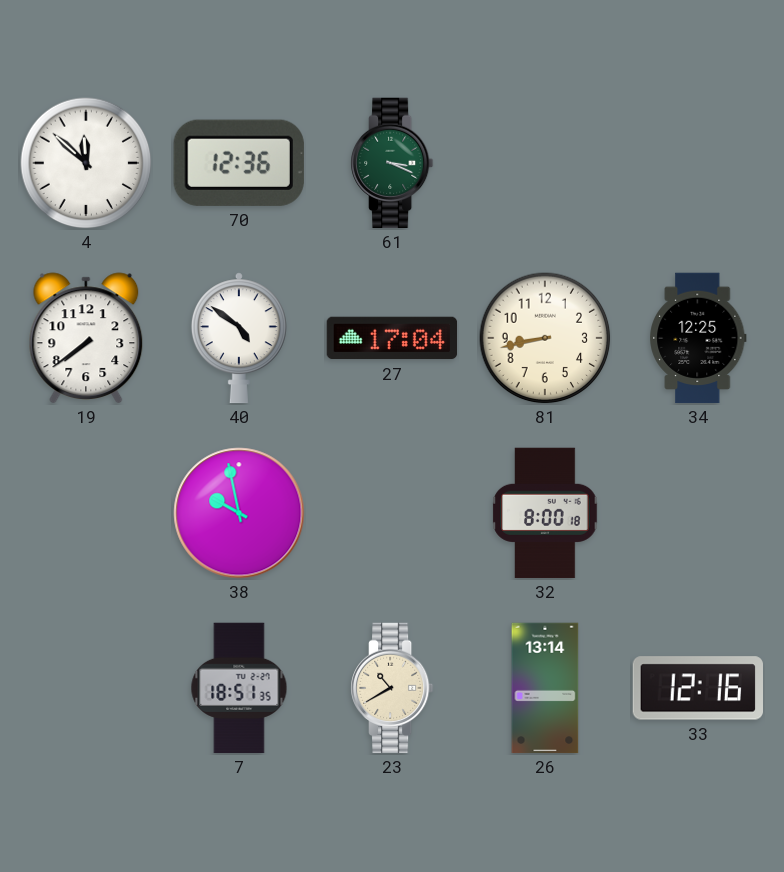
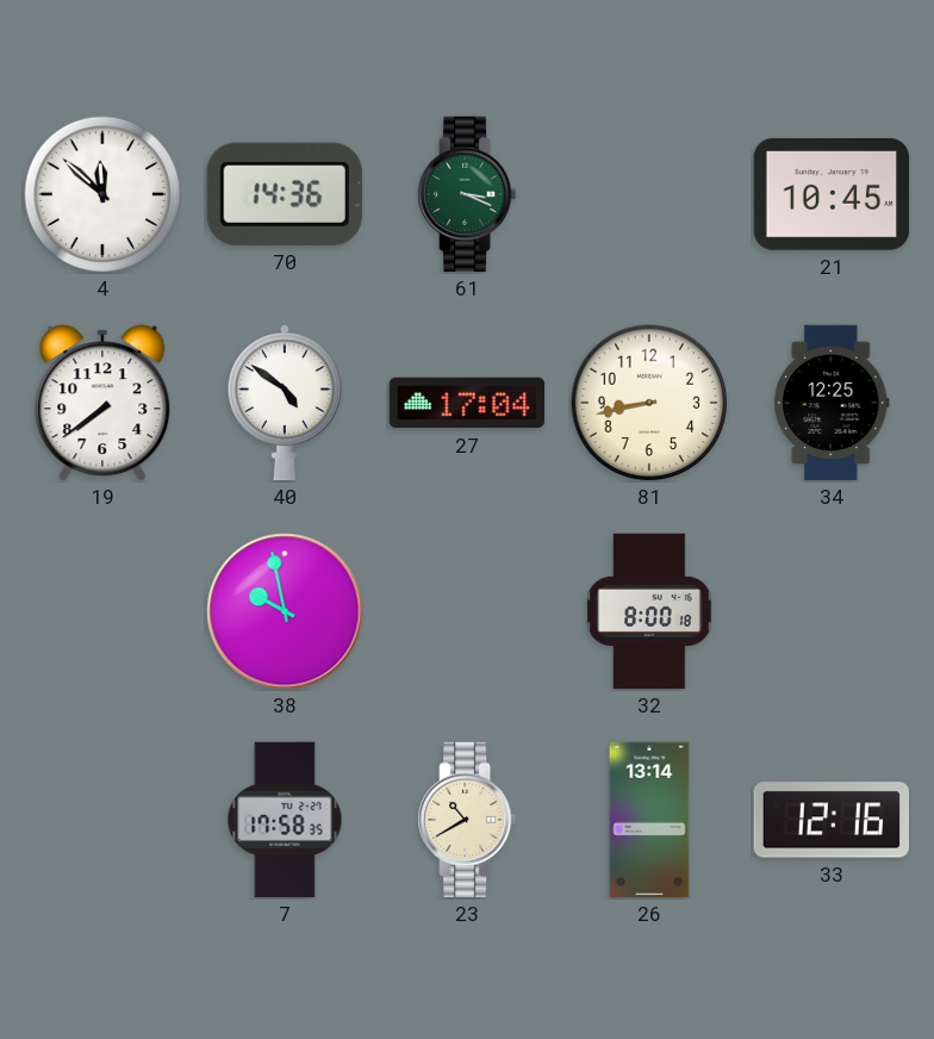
70: 12:36 -> 14:36
21: none -> 10:45
7: 18:51 -> 17:58
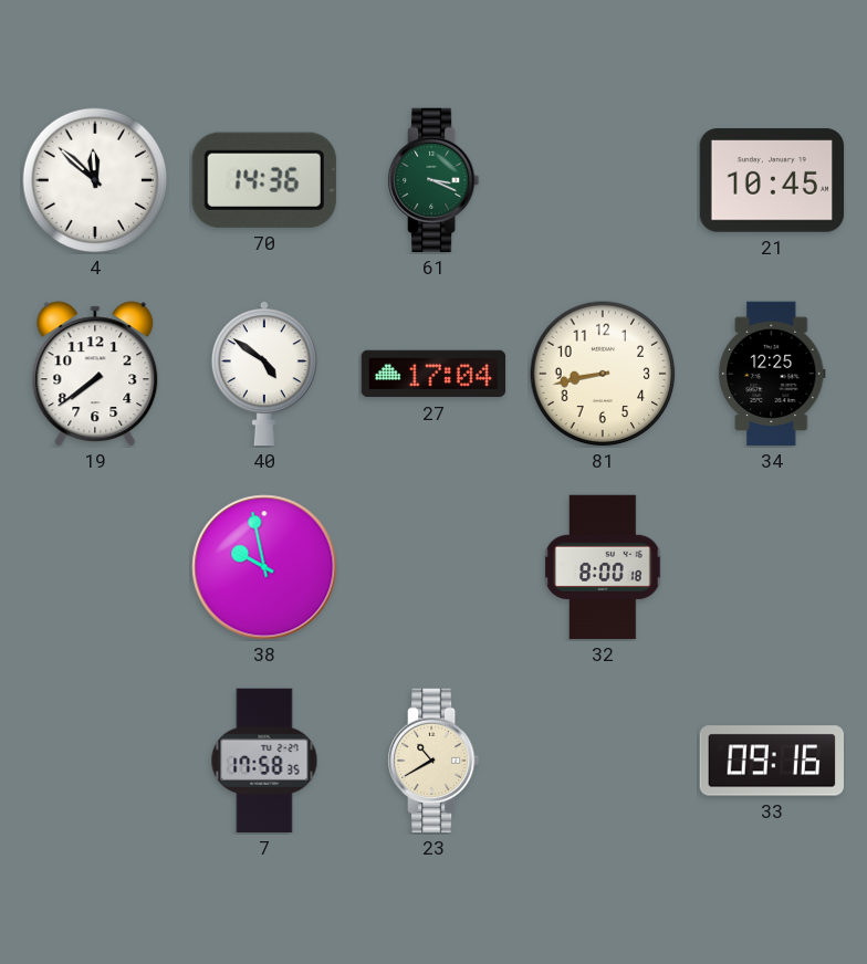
26: 13:14 -> none
33: 12:16 -> 09:16
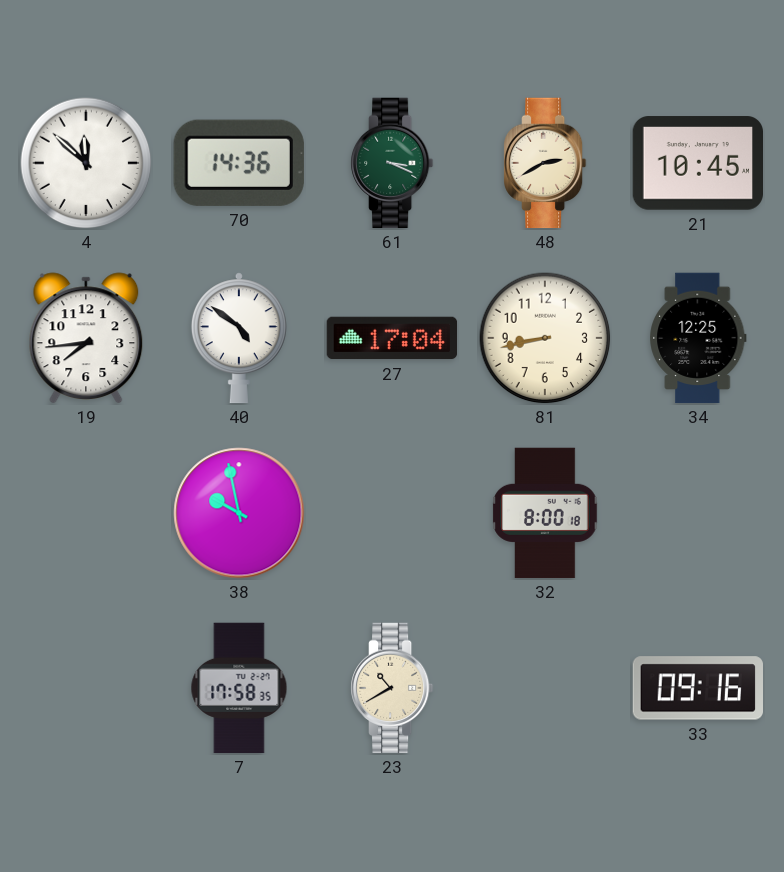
48: none -> 2:40
19: 7:39 -> 7:44
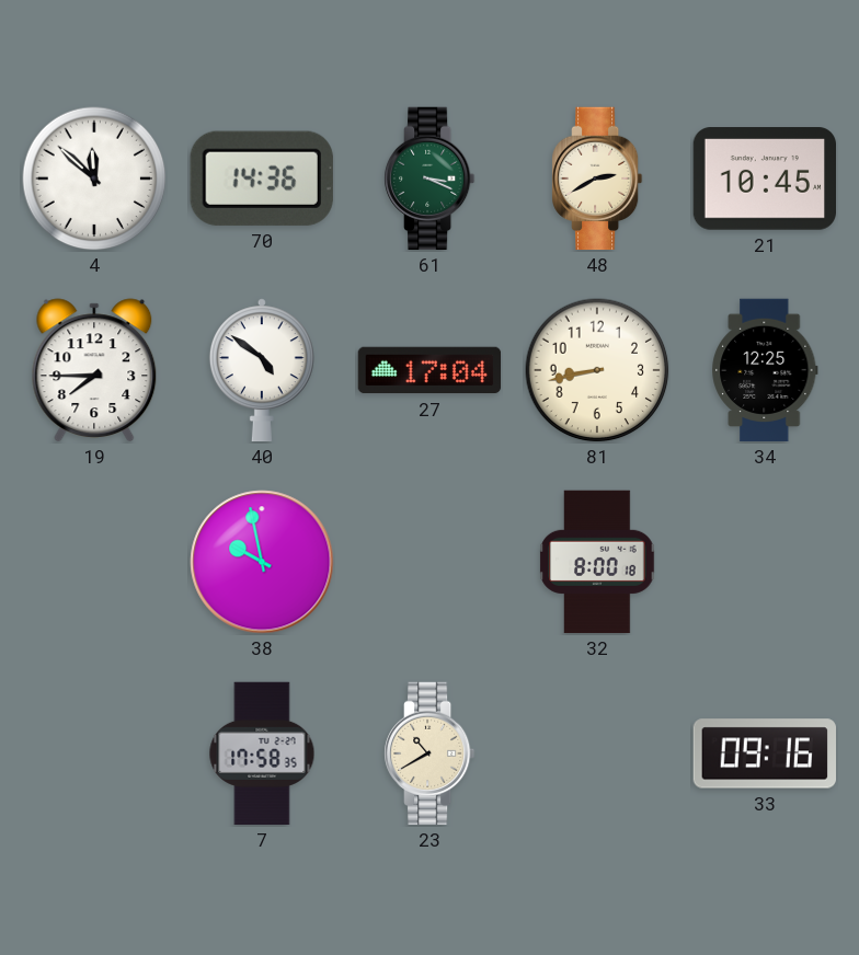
19: 7:44 -> 7:45
